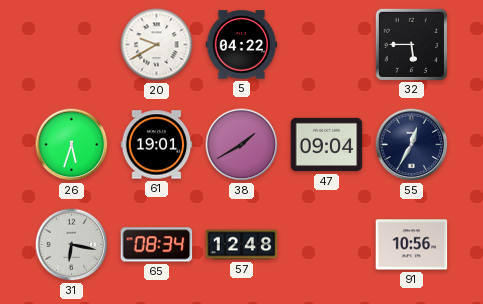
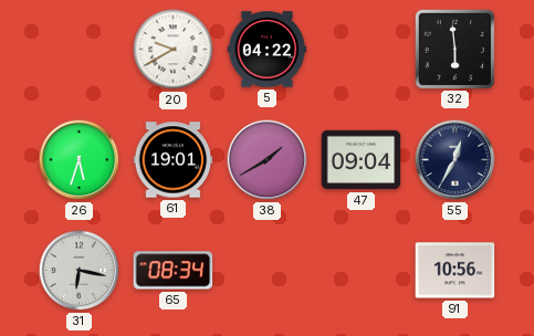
32: 5:45 -> 5:59
57: 12:48 -> none
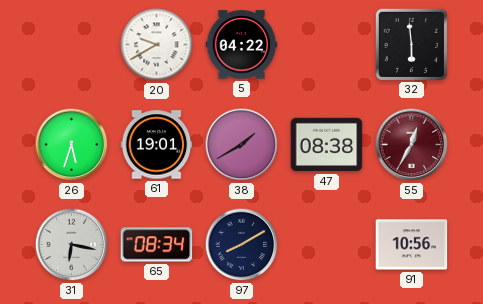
47: 09:04 -> 08:38
55 dial: navy -> burgundy
97: none -> 8:10
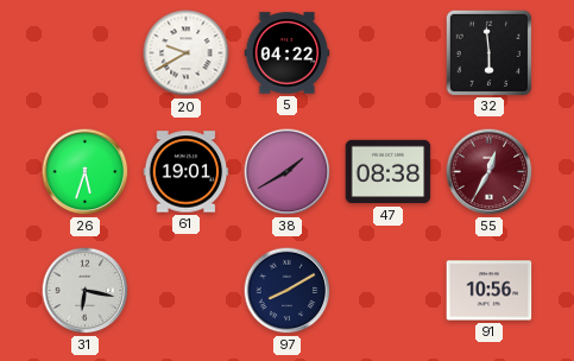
65: 08:34 -> none
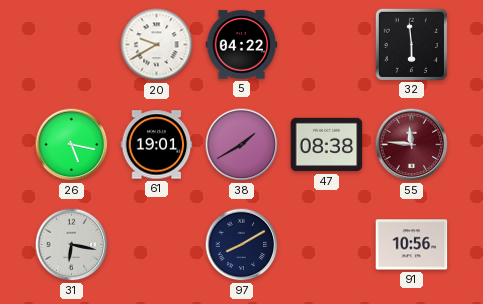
26: 5:33 -> 5:17
55: 12:35 -> 11:46
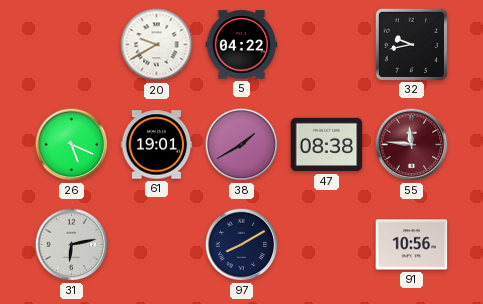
32: 5:59 -> 9:43
26: 5:17 -> 5:19
31: 6:17 -> 6:13
